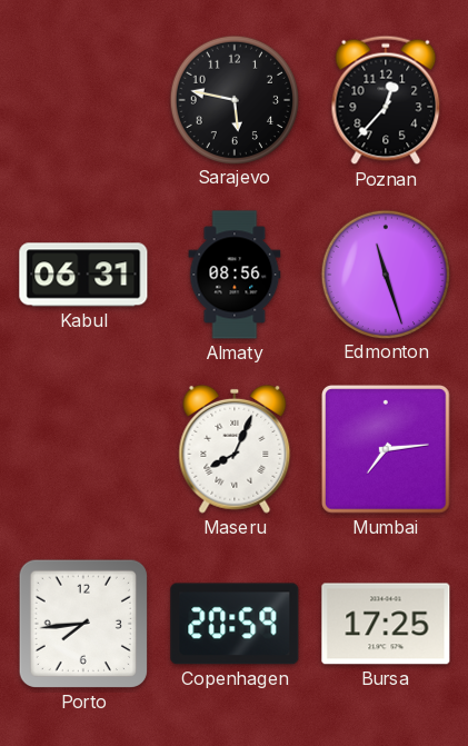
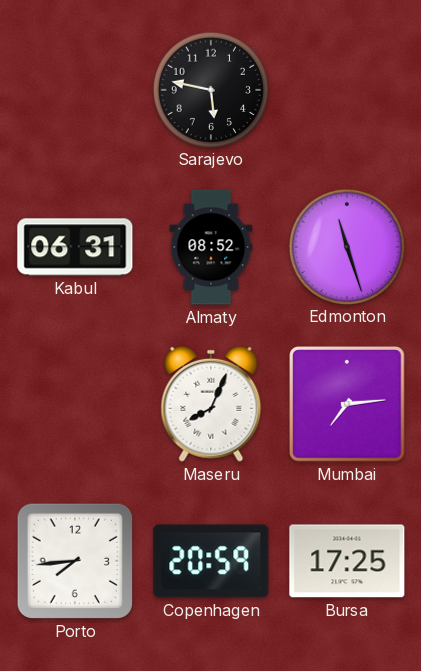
Poznan: 12:37 -> none
Almaty: 08:56 -> 08:52
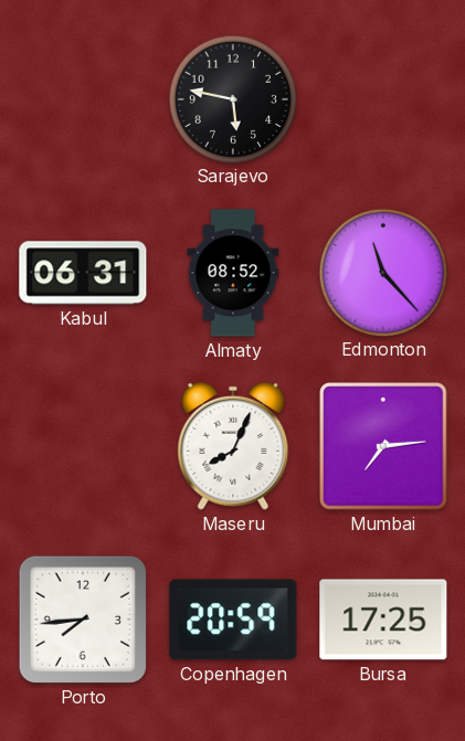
Edmonton: 11:27 -> 11:23
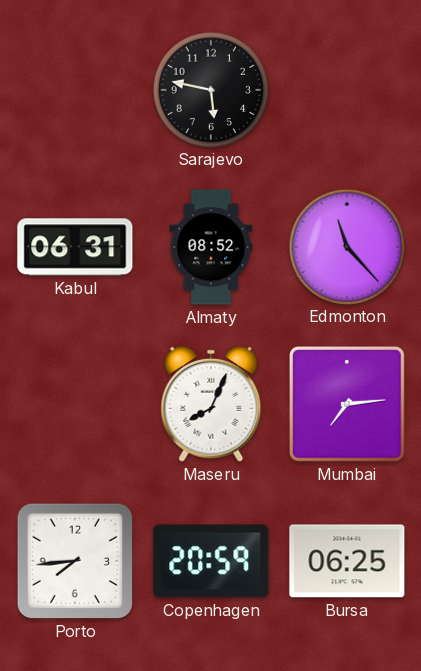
Bursa: 17:25 -> 06:25
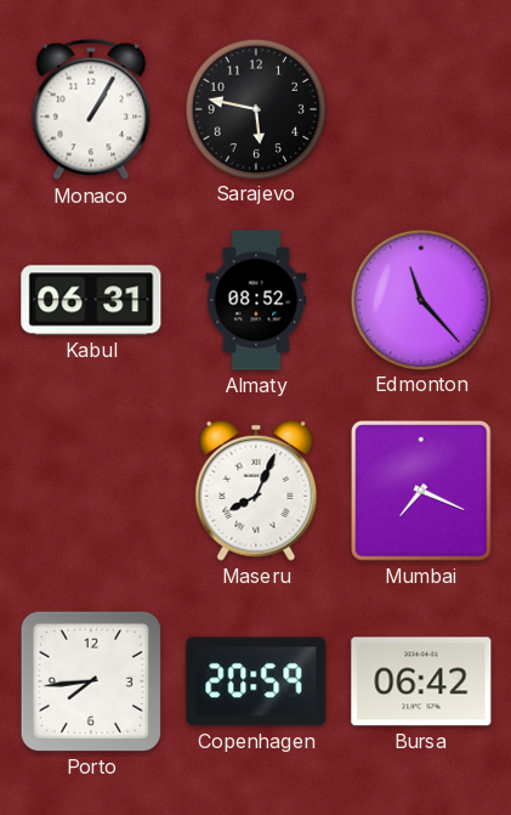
Monaco: none -> 1:05
Mumbai: 7:14 -> 7:19
Bursa: 06:25 -> 06:42
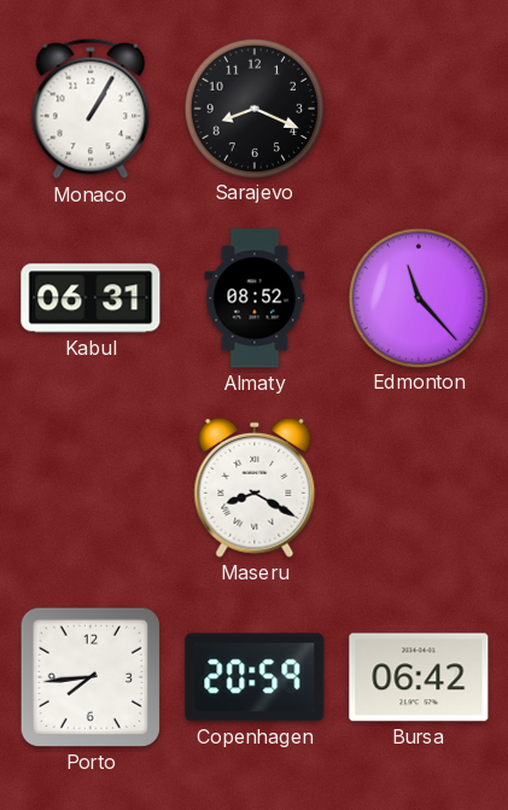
Sarajevo: 5:47 -> 8:19
Maseru: 8:04 -> 8:20
Mumbai: 7:19 -> none
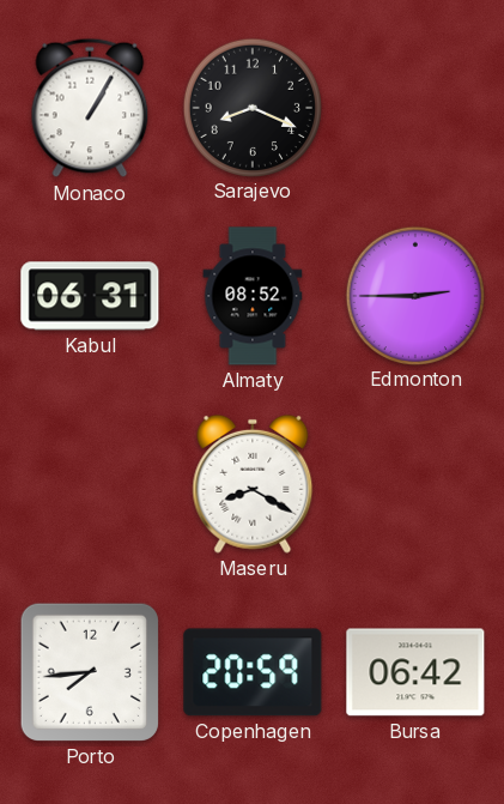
Edmonton: 11:23 -> 2:45
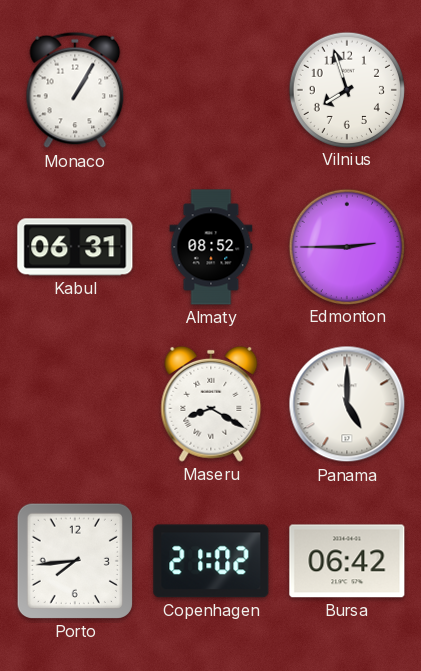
Sarajevo: 8:19 -> none
Vilnius: none -> 7:57
Panama: none -> 5:00
Copenhagen: 20:59 -> 21:02
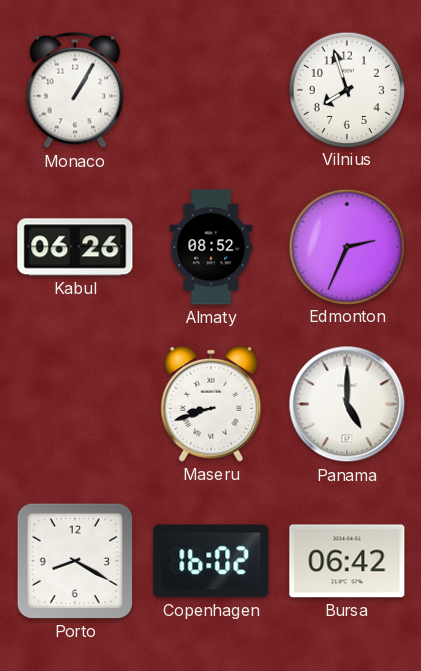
Kabul: 06:31 -> 06:26
Edmonton: 2:45 -> 2:34
Maseru: 8:20 -> 8:42
Porto: 7:44 -> 8:20
Copenhagen: 21:02 -> 16:02
